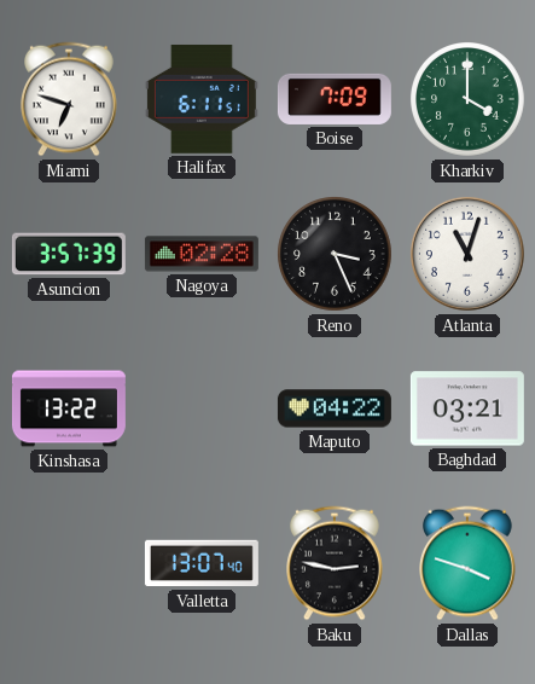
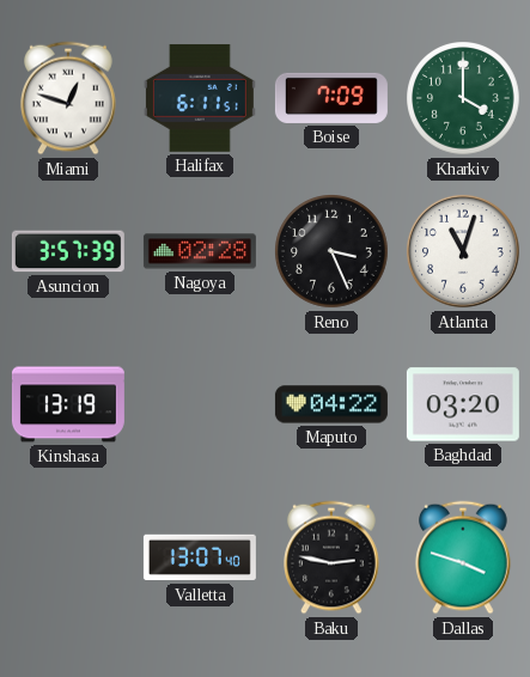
Miami: 6:48 -> 12:48
Kinshasa: 13:22 -> 13:19
Baghdad: 03:21 -> 03:20
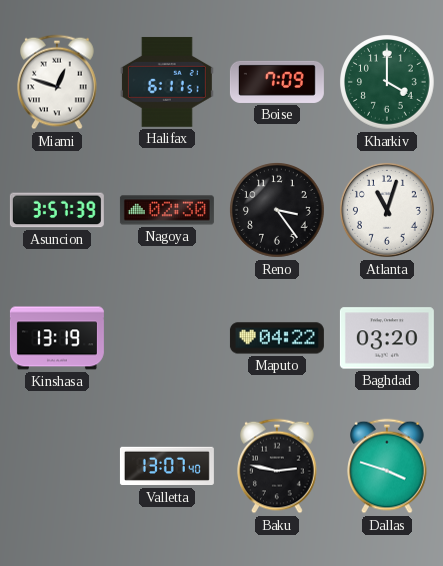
Nagoya: 02:28 -> 02:30
Reno: 3:26 -> 3:24
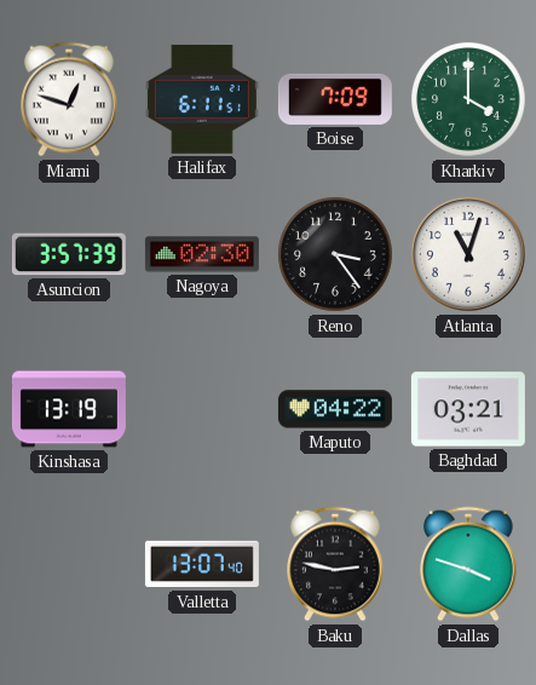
Baghdad: 03:20 -> 03:21
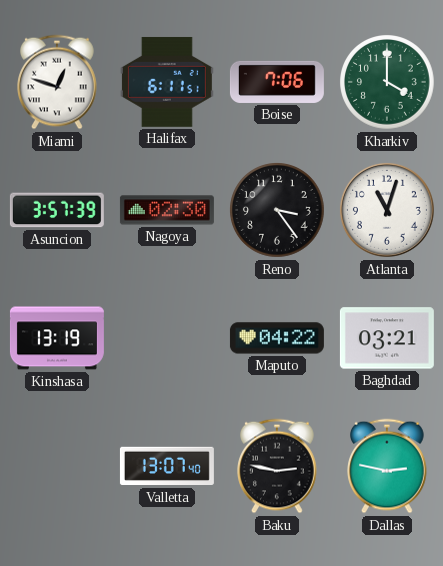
Boise: 7:09 -> 7:06
Dallas: 3:48 -> 2:47
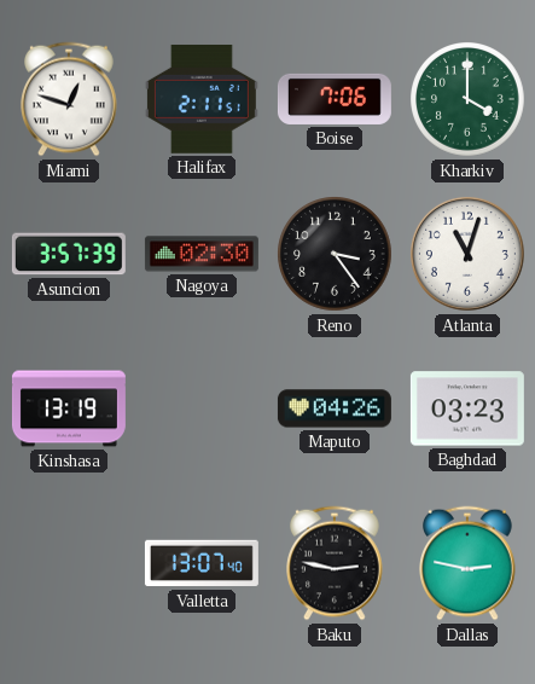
Halifax: 6:11 -> 2:11
Maputo: 04:22 -> 04:26
Baghdad: 03:21 -> 03:23
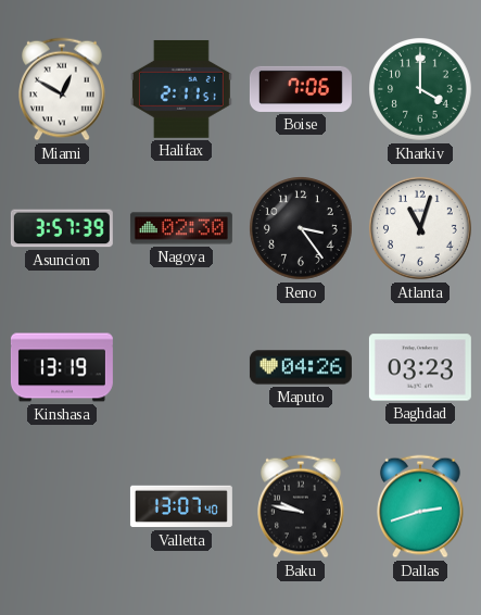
Miami: 12:48 -> 12:50
Baku: 2:47 -> 9:47
Dallas: 2:47 -> 2:42
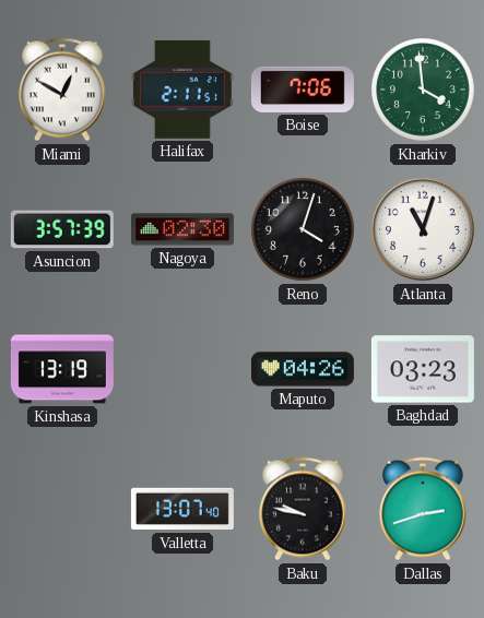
Kharkiv: 4:00 -> 3:59
Reno: 3:24 -> 4:03
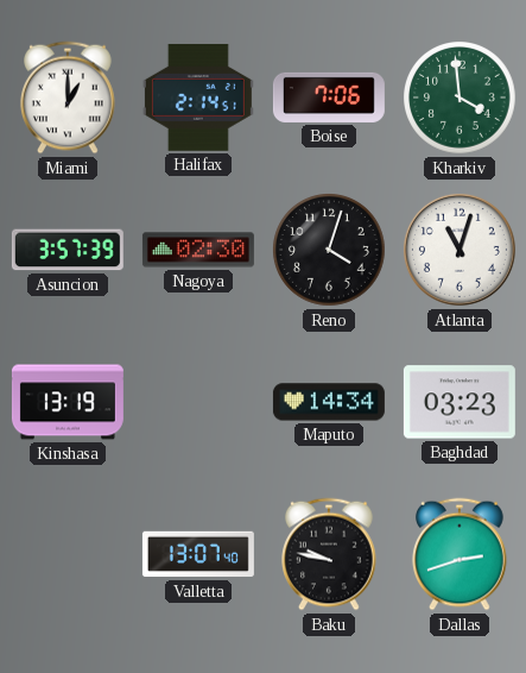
Miami: 12:50 -> 1:00
Halifax: 2:11 -> 2:14
Maputo: 04:26 -> 14:34
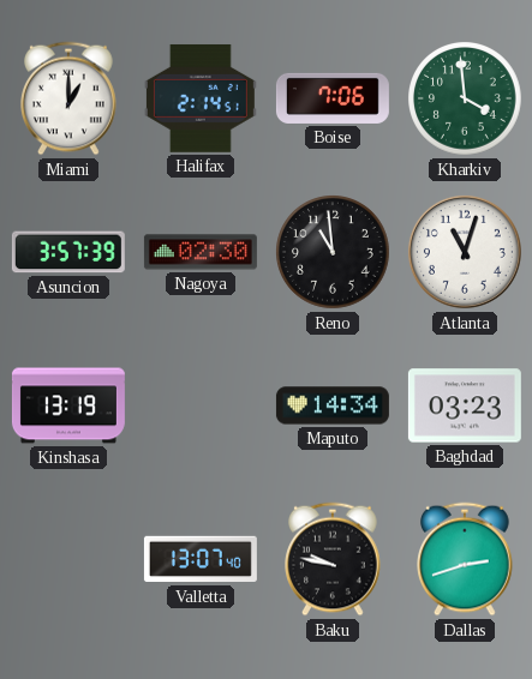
Reno: 4:03 -> 10:59
